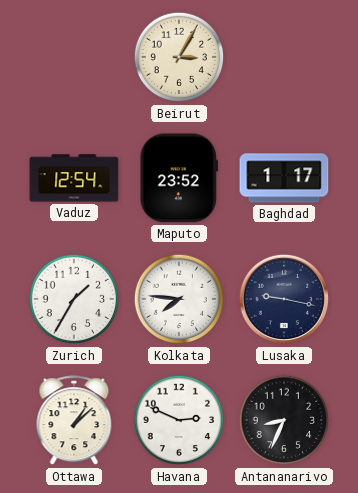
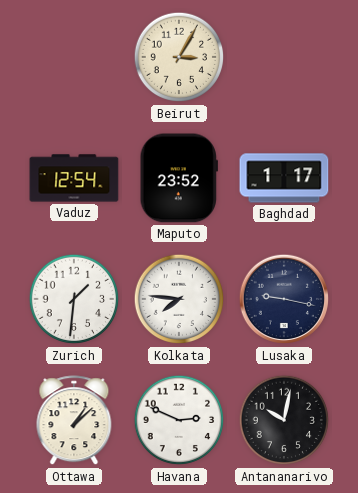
Zurich: 1:35 -> 1:31
Antananarivo: 8:34 -> 10:02
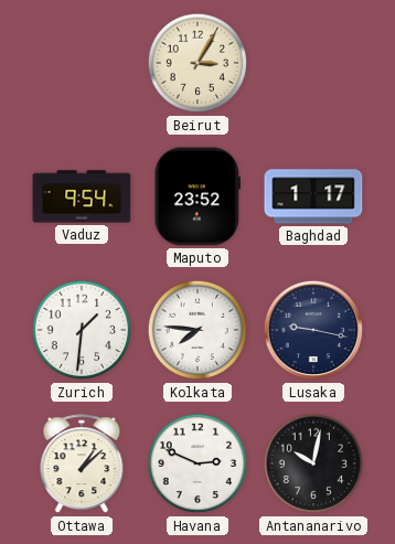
Vaduz: 12:54 -> 9:54
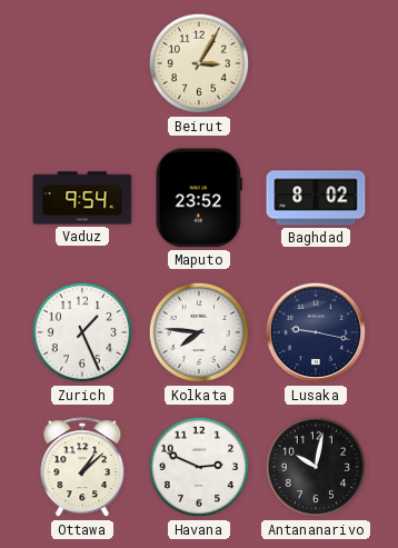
Baghdad: 1:17 -> 8:02
Zurich: 1:31 -> 1:26
